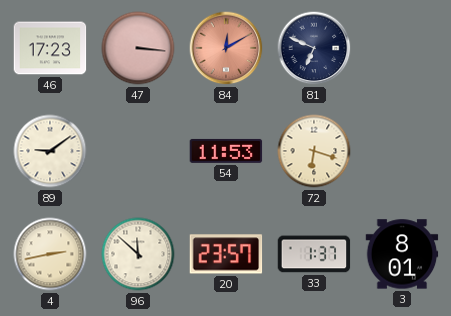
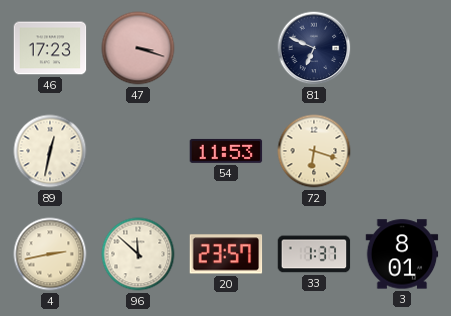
47: 3:16 -> 3:18
84: 12:10 -> none
89: 9:09 -> 12:32
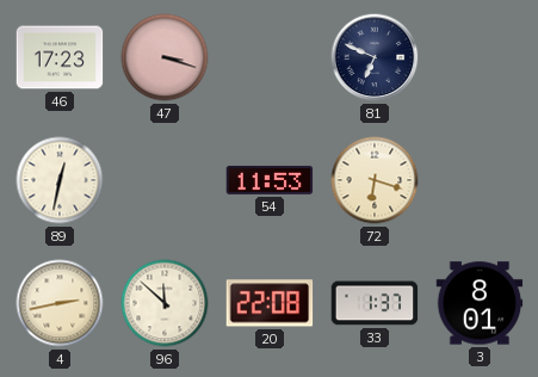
20: 23:57 -> 22:08
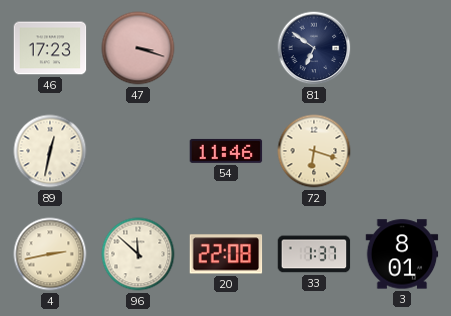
81: 6:49 -> 6:51
54: 11:53 -> 11:46
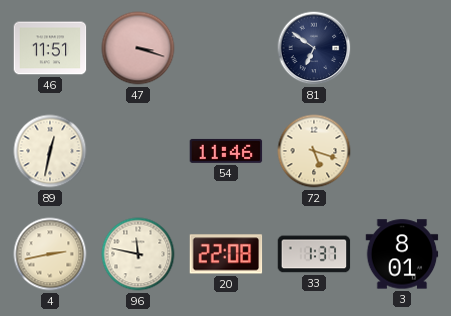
46: 17:23 -> 11:51
72: 6:18 -> 5:18
96: 11:52 -> 11:47
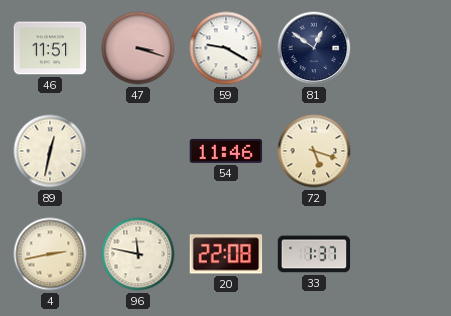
59: none -> 9:20
81: 6:51 -> 12:51
3: 8:01 -> none
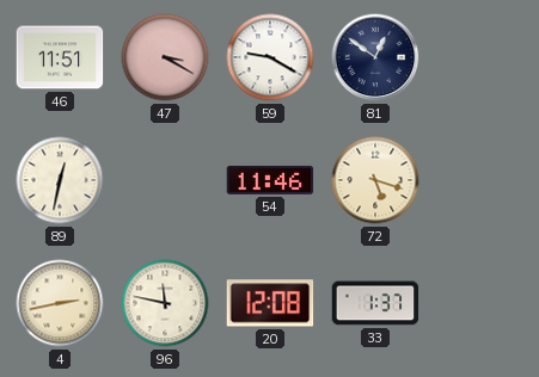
47: 3:18 -> 3:20
20: 22:08 -> 12:08
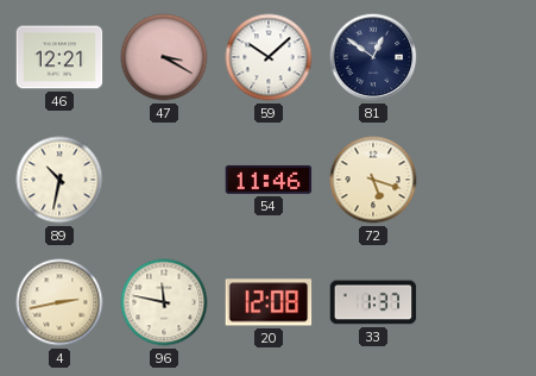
46: 11:51 -> 12:21
59: 9:20 -> 10:08
89: 12:32 -> 10:32
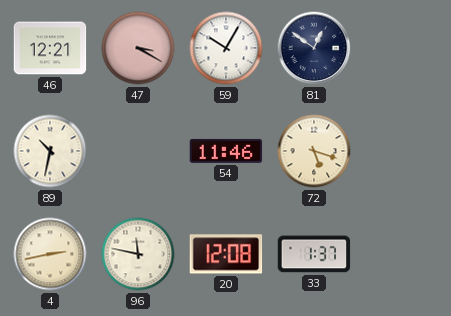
59: 10:08 -> 10:05
